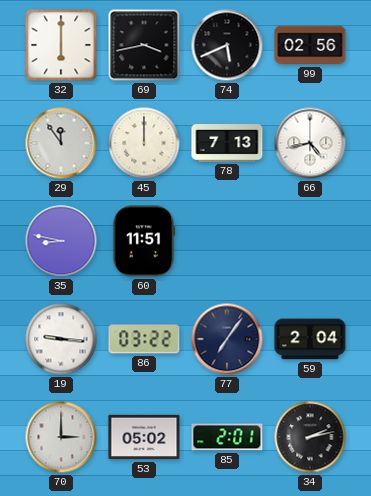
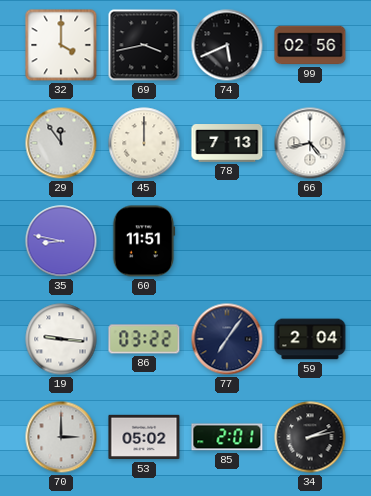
32: 6:00 -> 4:00
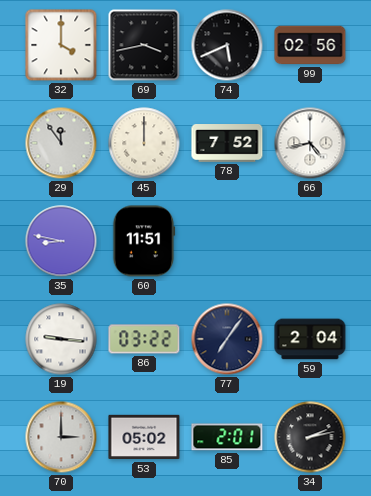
78: 7:13 -> 7:52
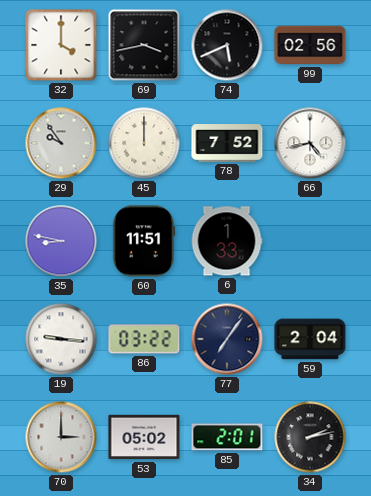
29: 11:54 -> 9:54
6: none -> 1:33
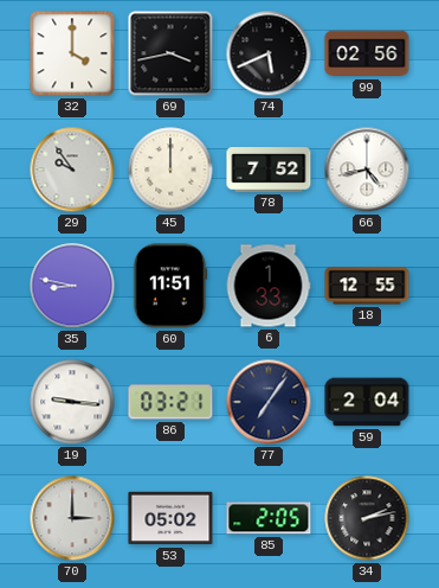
18: none -> 12:55
86: 03:22 -> 03:21
85: 2:01 -> 2:05
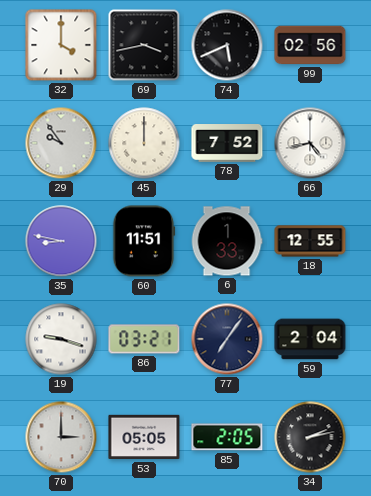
19: 9:16 -> 9:18
53: 05:02 -> 05:05
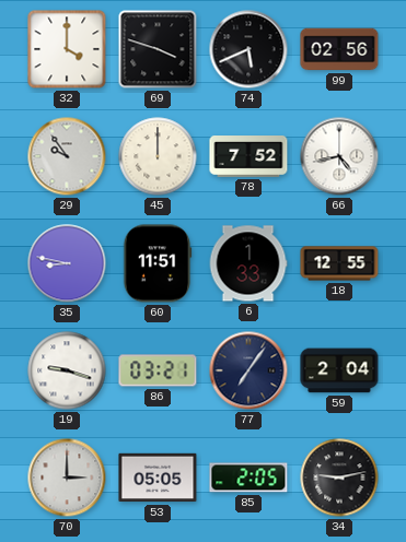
69: 3:43 -> 3:48
34: 2:13 -> 9:13
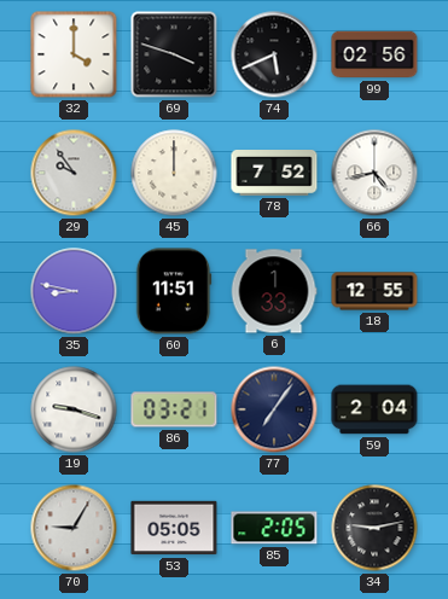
70: 3:00 -> 9:05
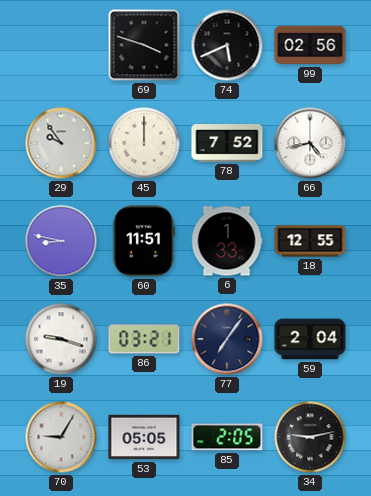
32: 4:00 -> none
